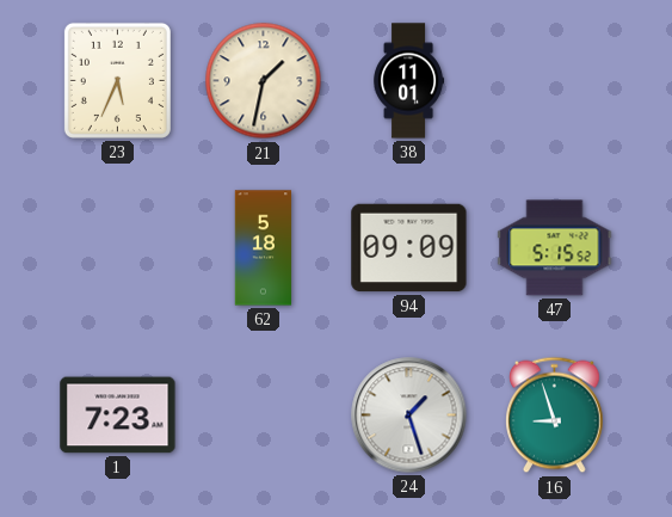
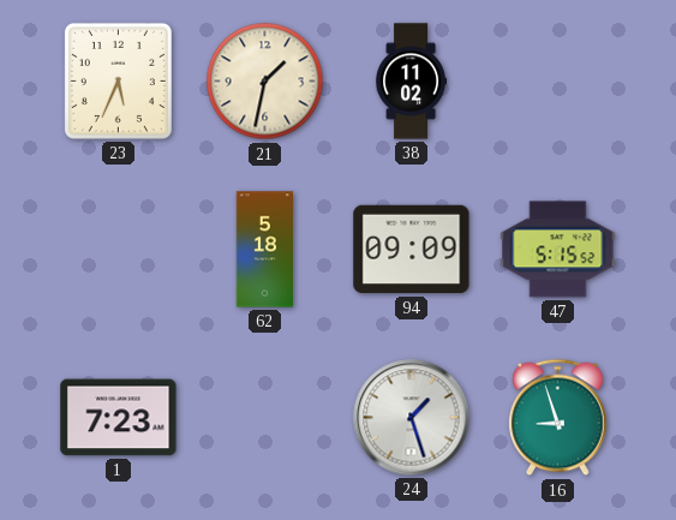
38: 11:01 -> 11:02
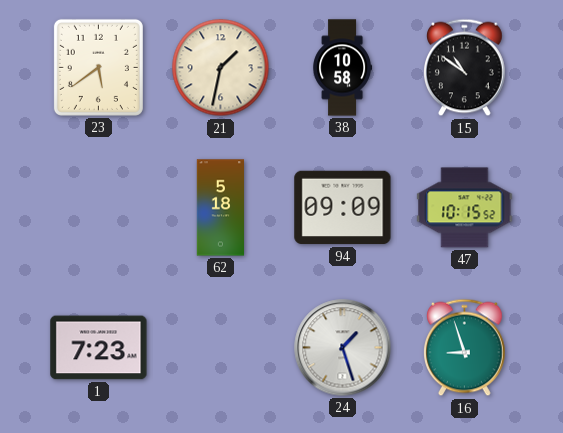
23: 5:34 -> 5:39
38: 11:02 -> 10:58
15: none -> 10:51
47: 5:15 -> 10:15
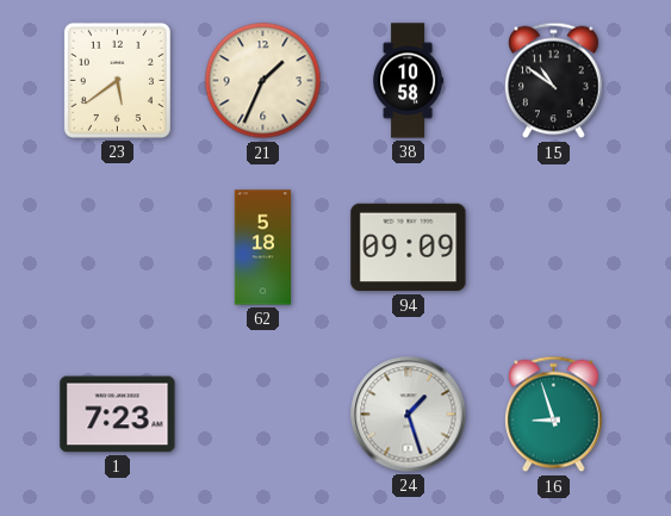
21: 1:32 -> 1:34
47: 10:15 -> none
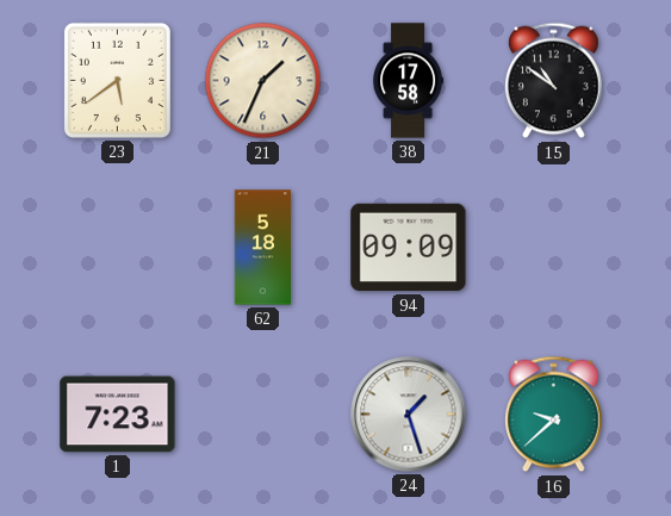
38: 10:58 -> 17:58
16: 8:57 -> 9:38
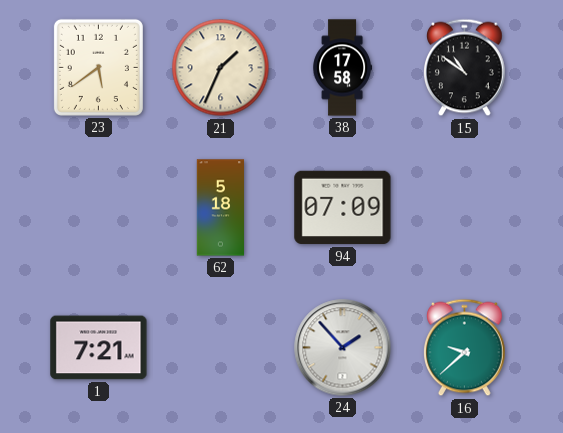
94: 09:09 -> 07:09
1: 7:23 -> 7:21
24: 1:27 -> 1:53
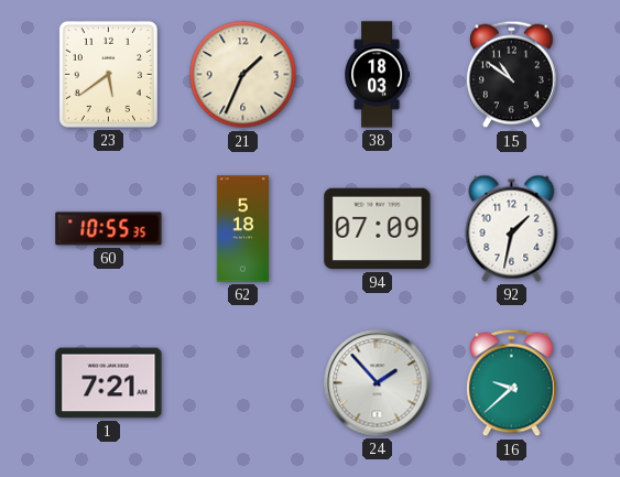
38: 17:58 -> 18:03
60: none -> 10:55
92: none -> 1:32
